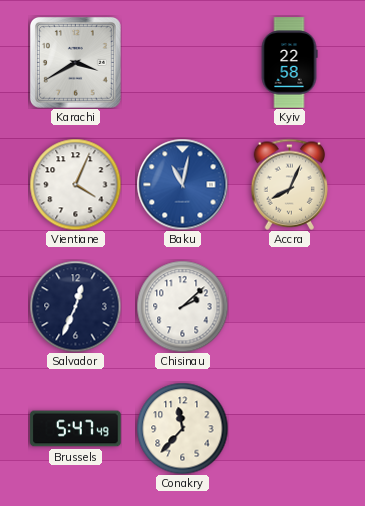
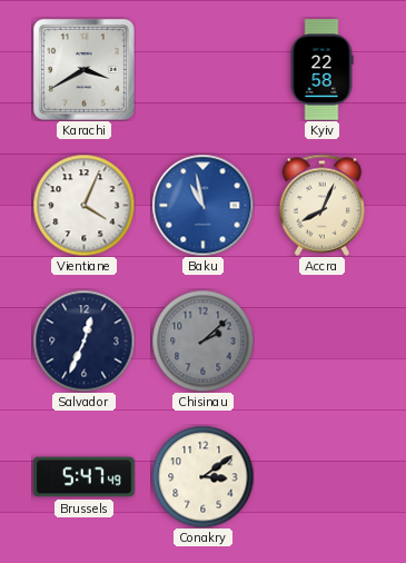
Baku: 11:02 -> 10:58
Chisinau dial: white -> grey
Conakry: 11:37 -> 3:09
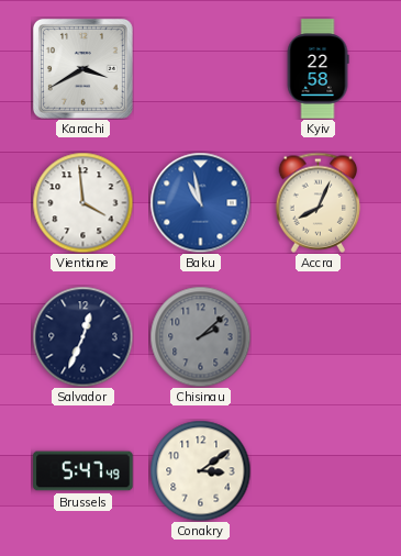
Vientiane: 4:04 -> 3:59
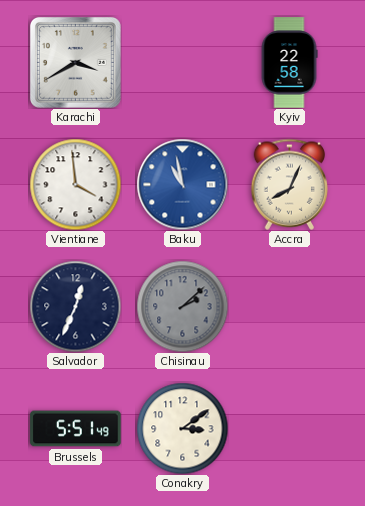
Brussels: 5:47 -> 5:51
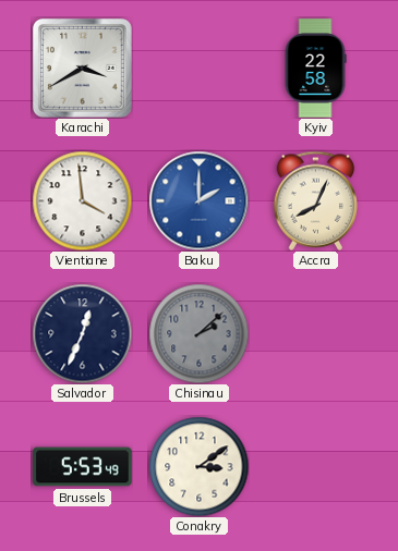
Baku: 10:58 -> 2:00
Brussels: 5:51 -> 5:53
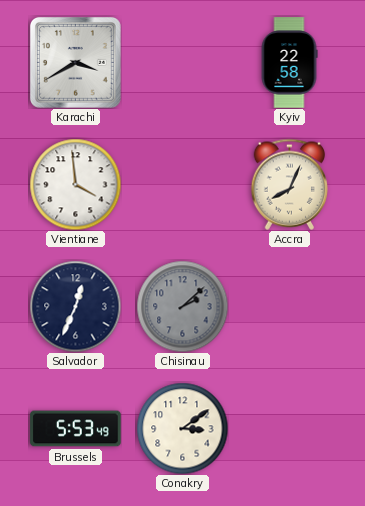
Baku: 2:00 -> none
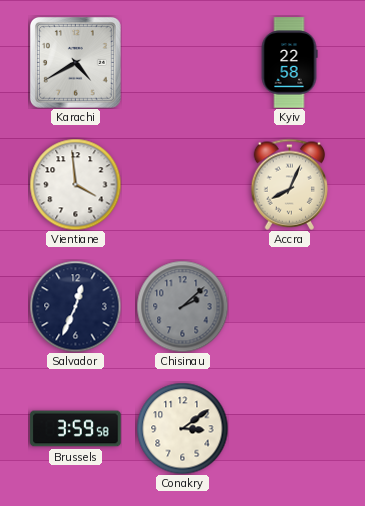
Karachi: 3:40 -> 4:40
Brussels: 5:53 -> 3:59
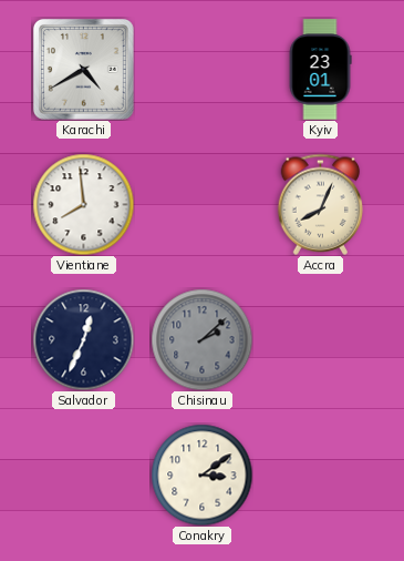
Kyiv: 22:58 -> 23:01
Vientiane: 3:59 -> 7:59
Brussels: 3:59 -> none
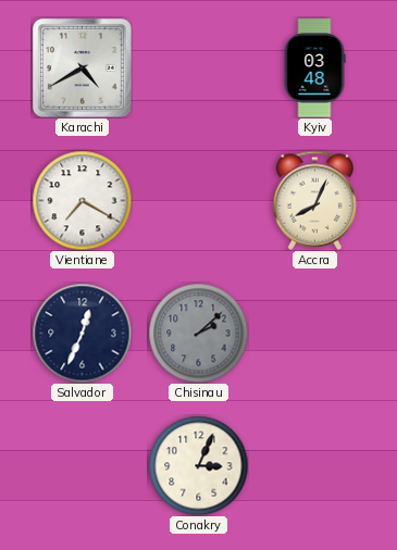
Kyiv: 23:01 -> 03:48
Vientiane: 7:59 -> 7:20
Conakry: 3:09 -> 3:04
